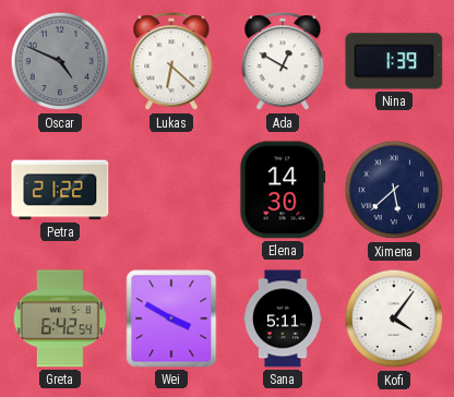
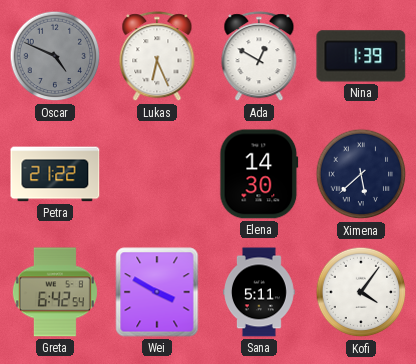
Lukas: 6:22 -> 6:26
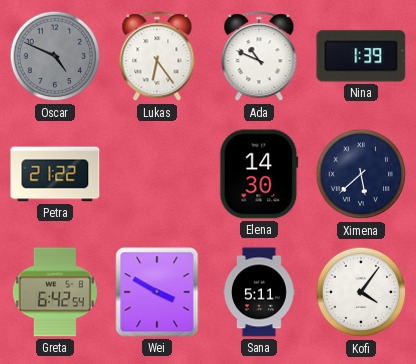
Lukas: 6:26 -> 6:24
Ada: 12:50 -> 10:49
